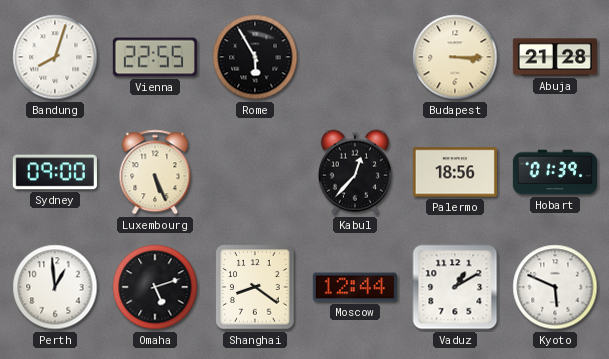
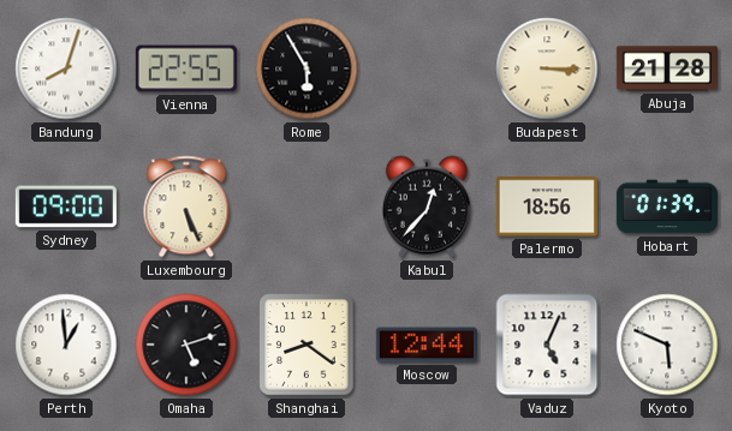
Vaduz: 1:10 -> 5:04
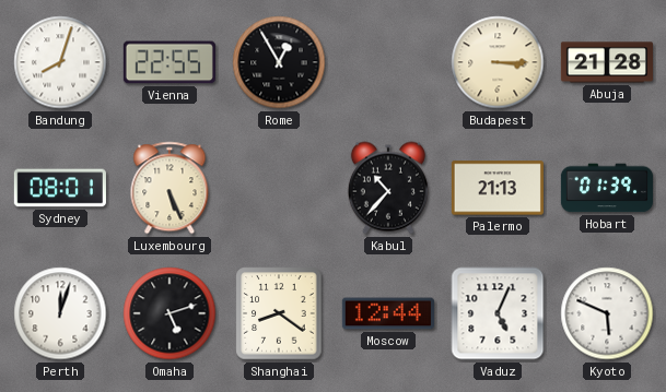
Rome: 5:55 -> 12:55
Sydney: 09:00 -> 08:01
Kabul: 12:37 -> 10:37
Palermo: 18:56 -> 21:13
Perth: 12:59 -> 12:03
